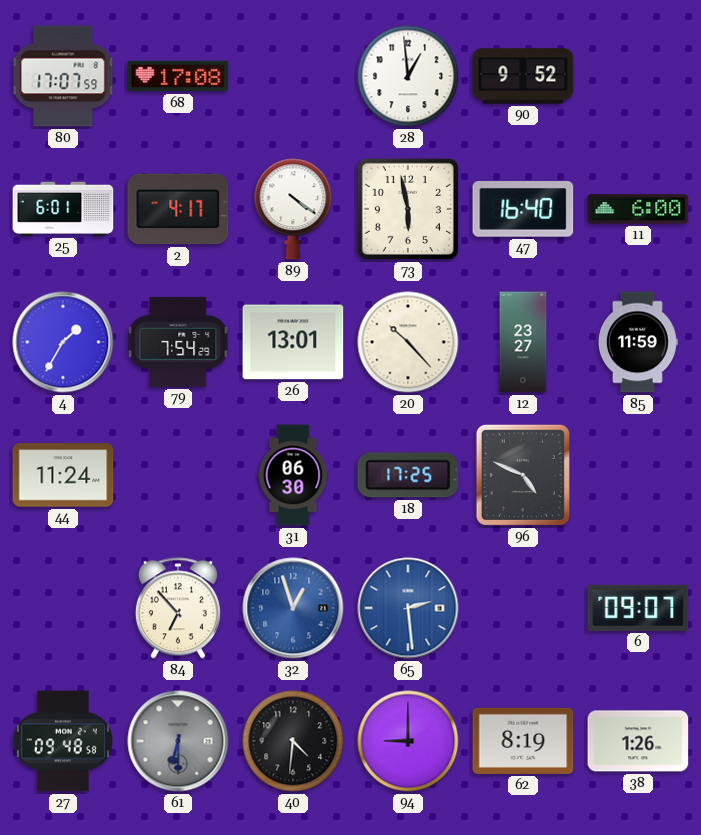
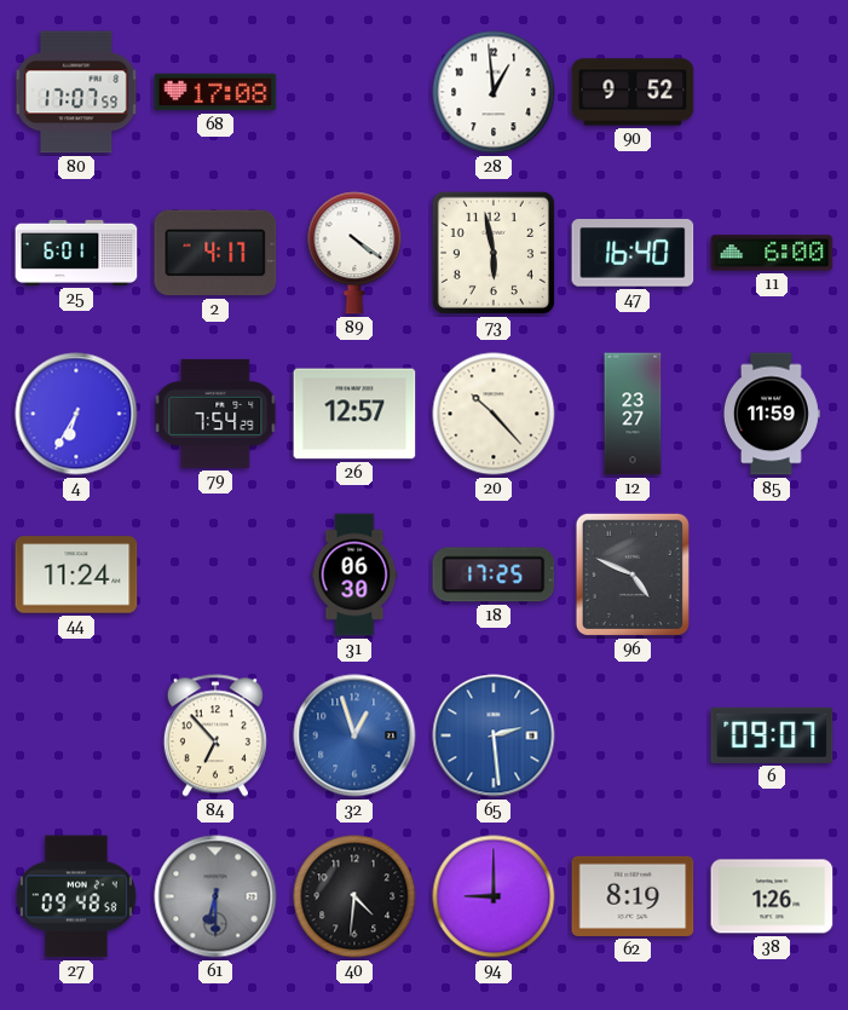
4: 1:35 -> 6:35
26: 13:01 -> 12:57
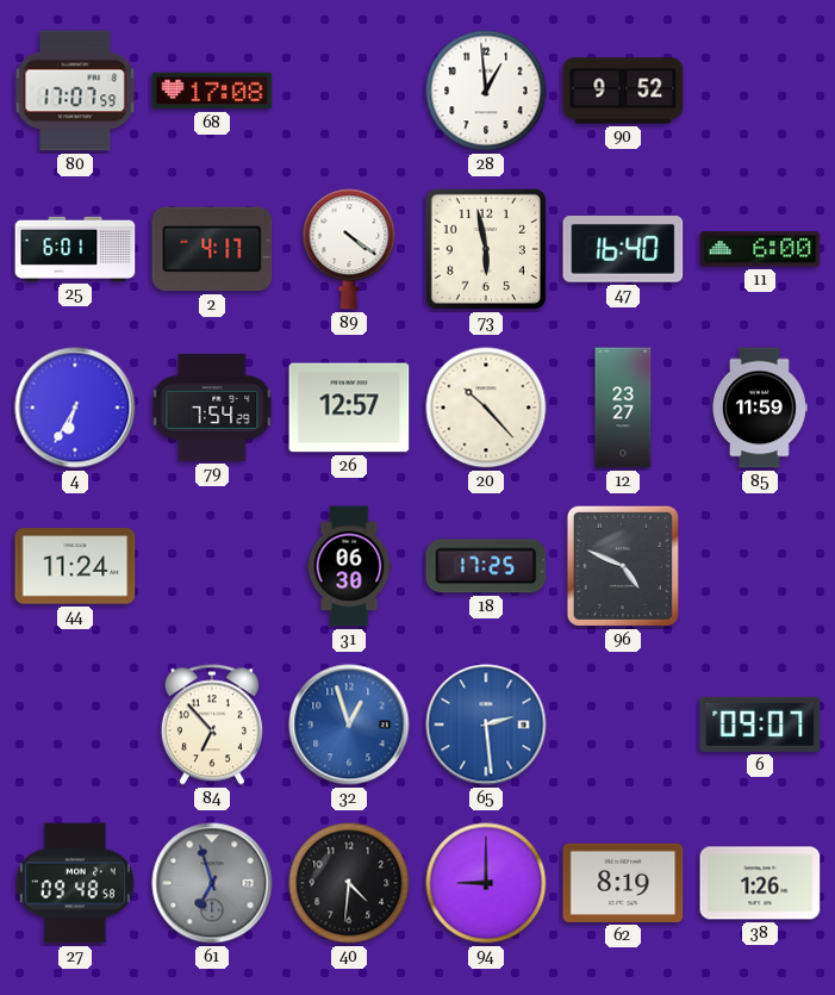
61: 6:30 -> 6:57
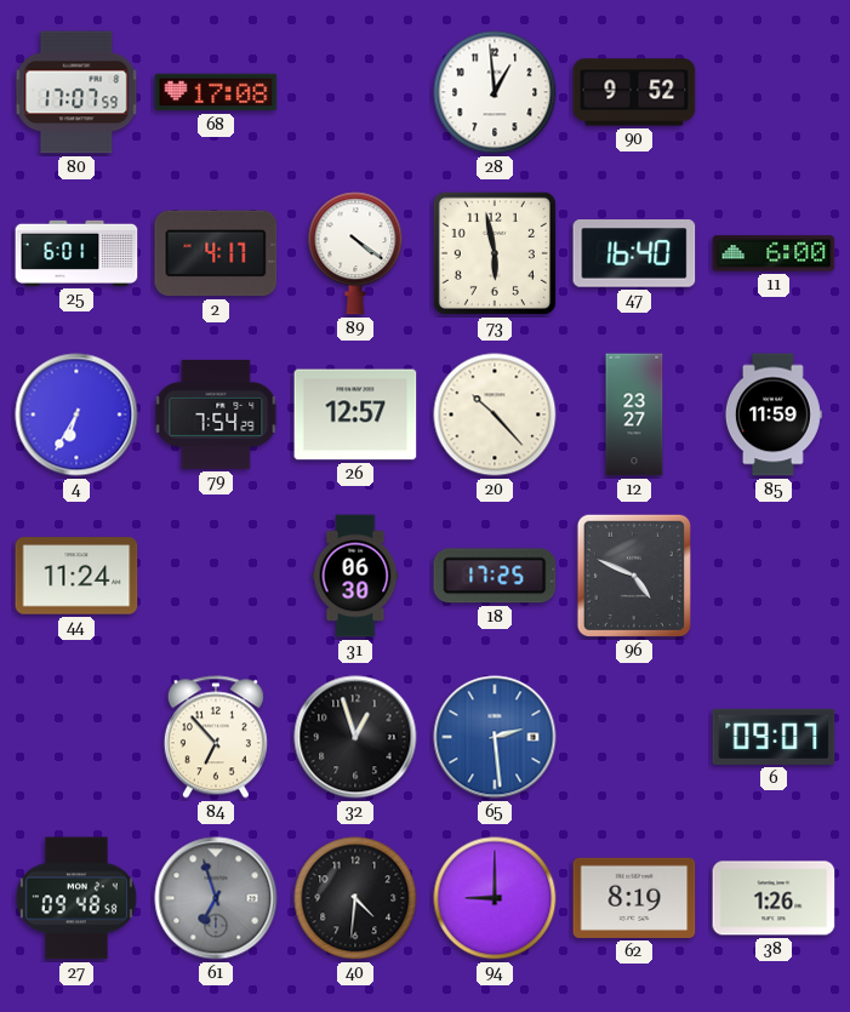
32 dial: blue -> black
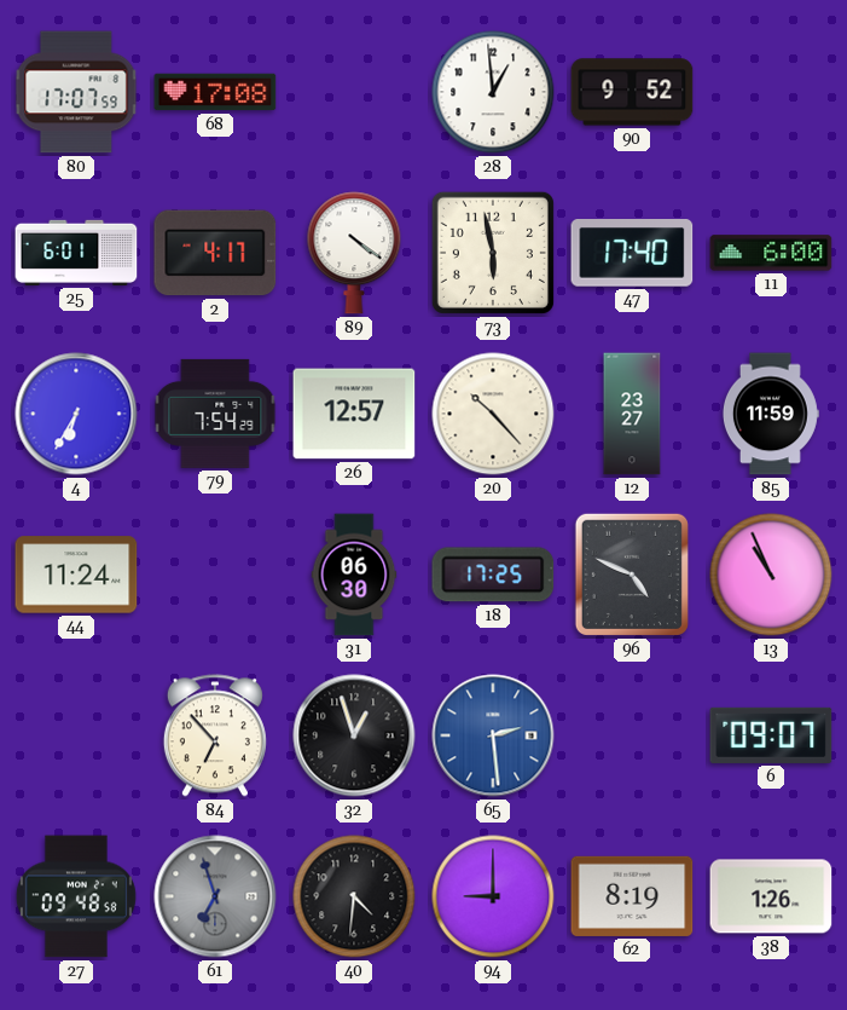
47: 16:40 -> 17:40
13: none -> 10:56
